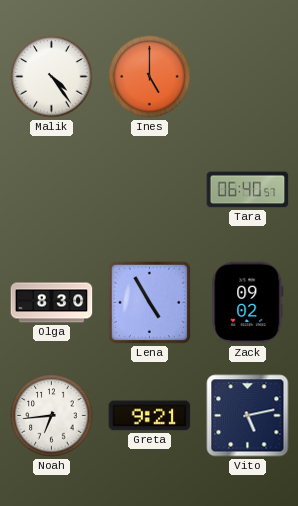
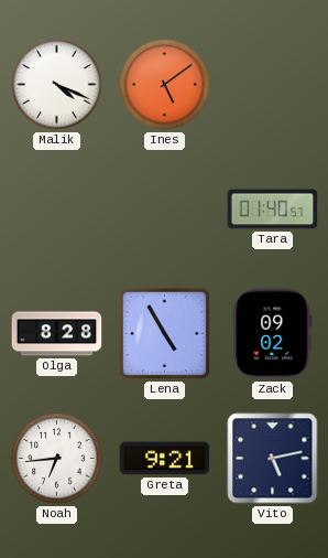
Malik: 4:24 -> 4:19
Ines: 5:00 -> 5:09
Tara: 06:40 -> 01:40
Olga: 8:30 -> 8:28
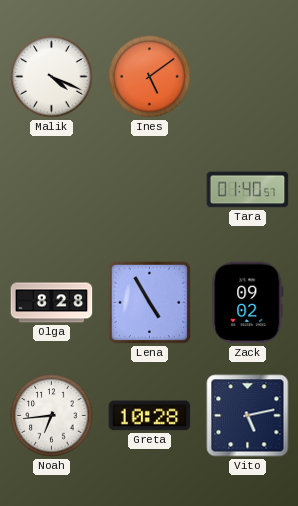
Greta: 9:21 -> 10:28
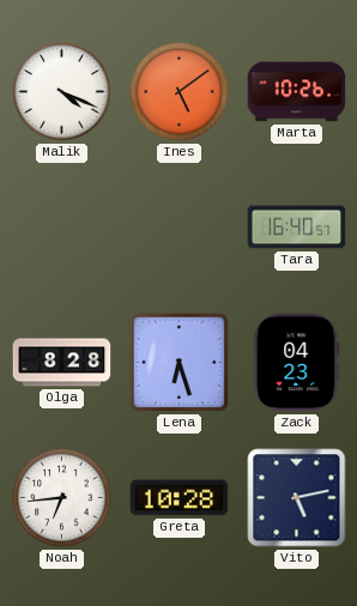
Marta: none -> 10:26
Tara: 01:40 -> 16:40
Lena: 4:55 -> 6:27
Zack: 09:02 -> 04:23
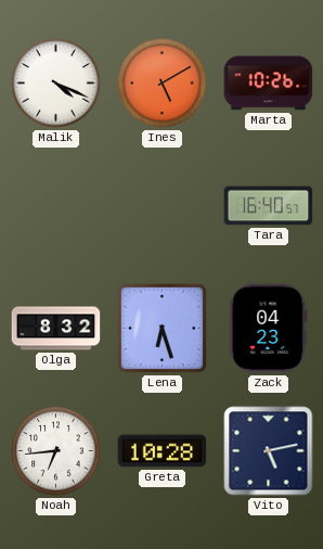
Ines: 5:09 -> 5:10
Olga: 8:28 -> 8:32
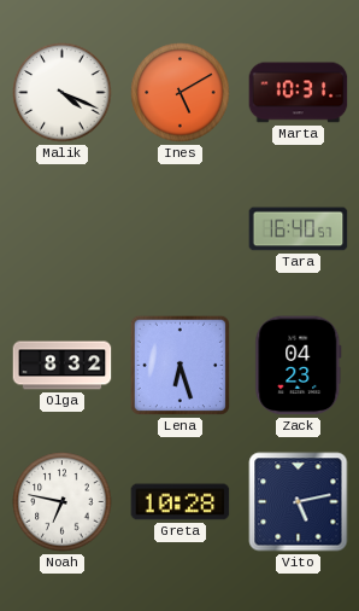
Marta: 10:26 -> 10:31
Noah: 6:44 -> 6:47
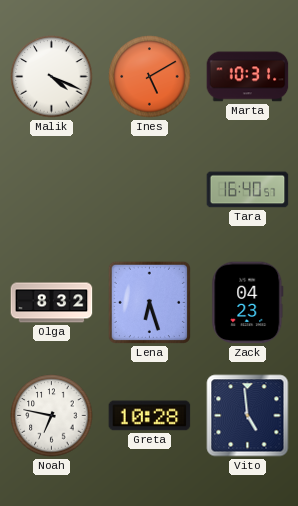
Vito: 5:13 -> 4:59
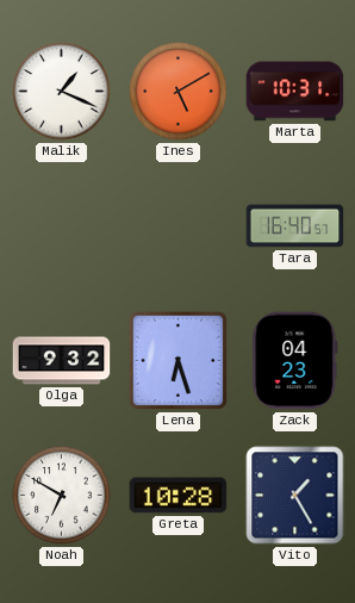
Malik: 4:19 -> 1:19
Olga: 8:32 -> 9:32
Noah: 6:47 -> 6:50
Vito: 4:59 -> 1:25
